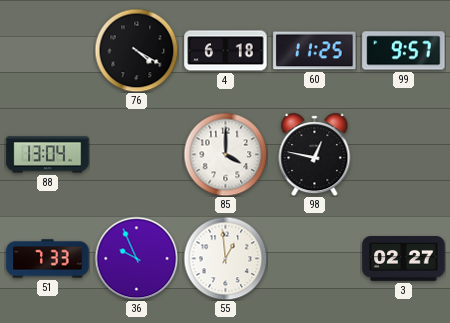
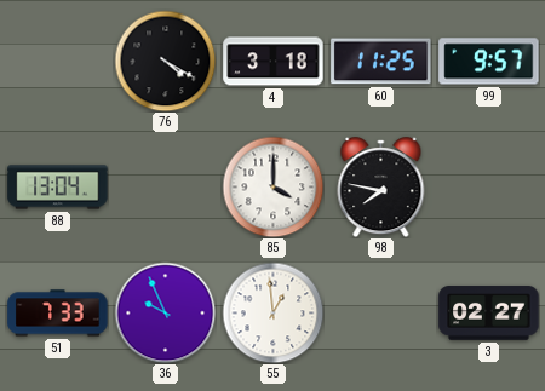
4: 6:18 -> 3:18
98: 12:47 -> 7:47
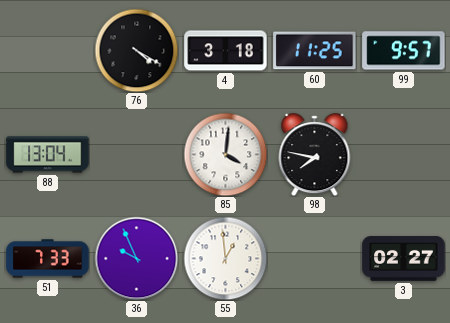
85: 4:00 -> 4:01
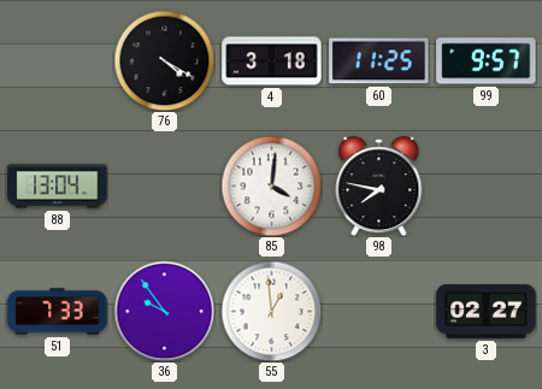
36: 9:56 -> 9:54
